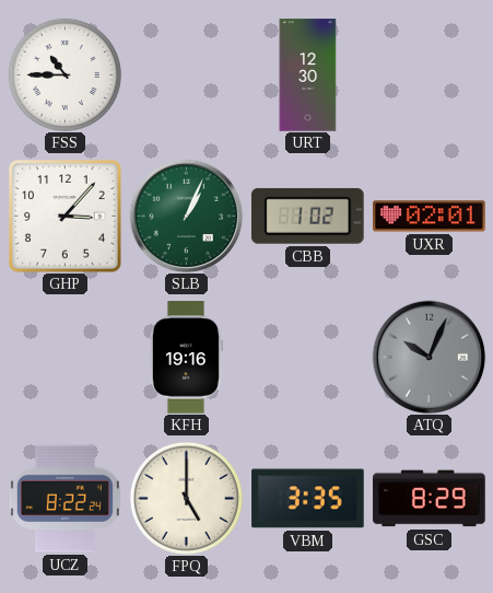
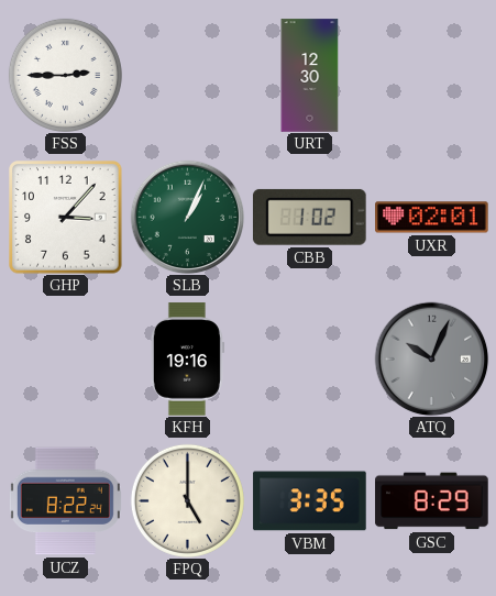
FSS: 10:45 -> 2:45
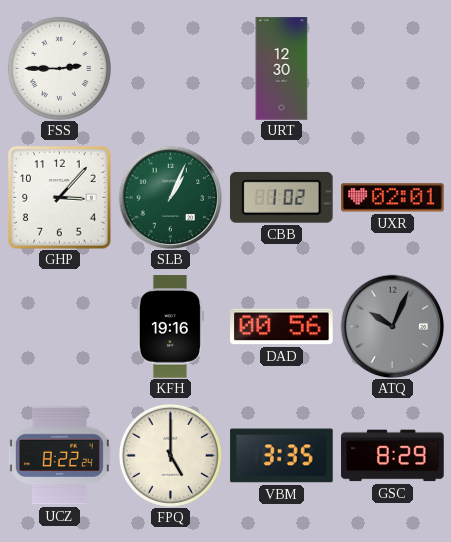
DAD: none -> 00:56
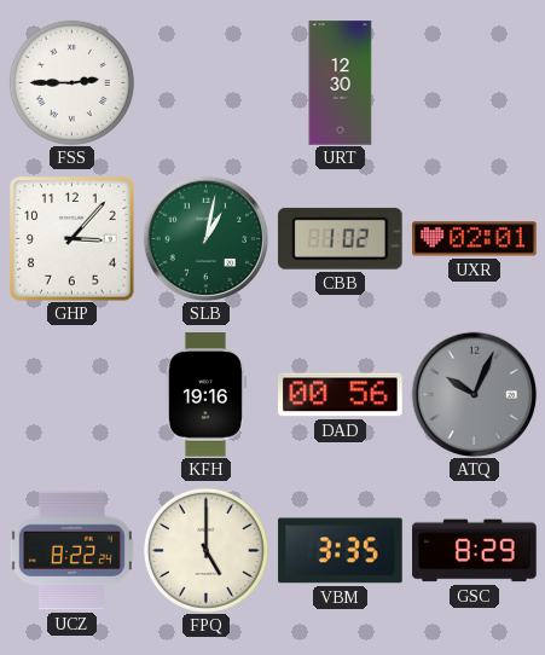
SLB: 1:04 -> 1:02
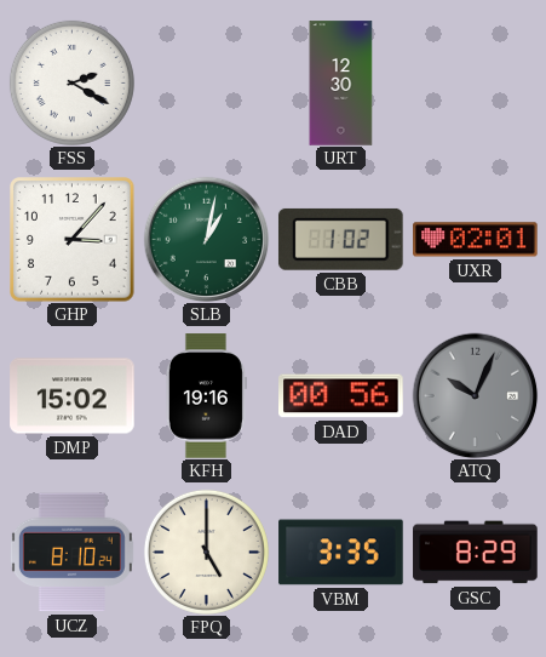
FSS: 2:45 -> 2:20
DMP: none -> 15:02
UCZ: 8:22 -> 8:10
